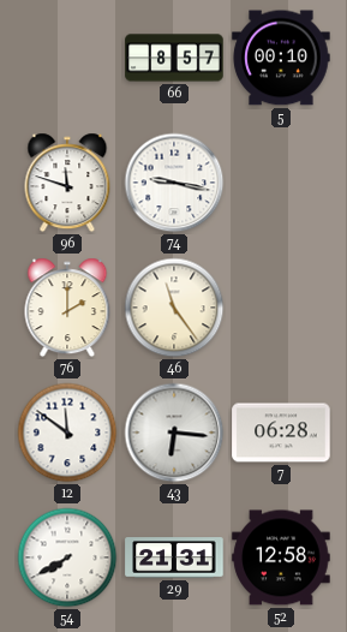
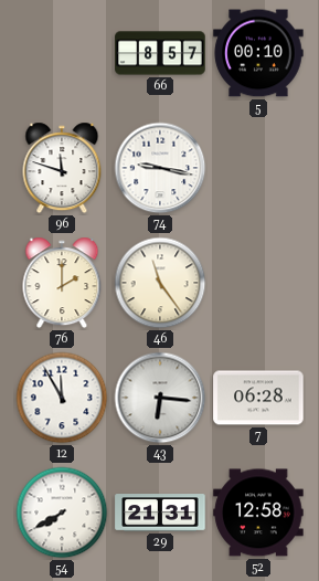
12: 11:51 -> 11:55
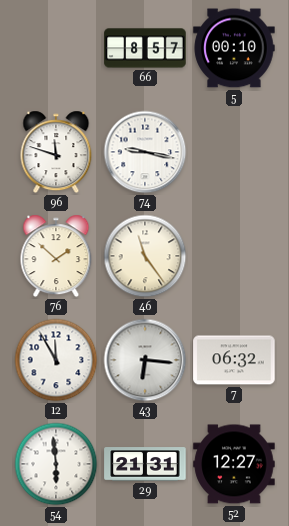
76: 2:00 -> 1:52
7: 06:28 -> 06:32
54: 7:40 -> 5:59
52: 12:58 -> 12:27
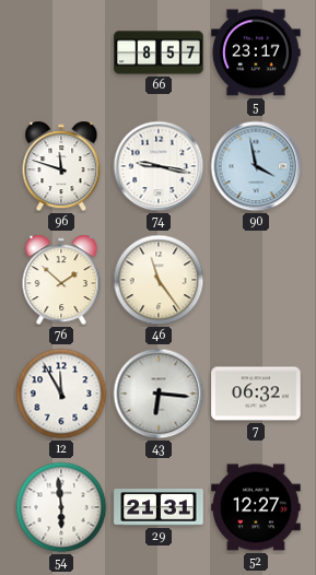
5: 00:10 -> 23:17
90: none -> 3:58
